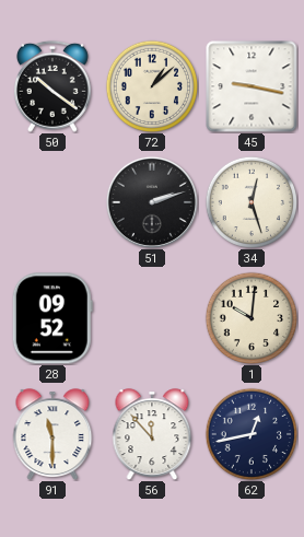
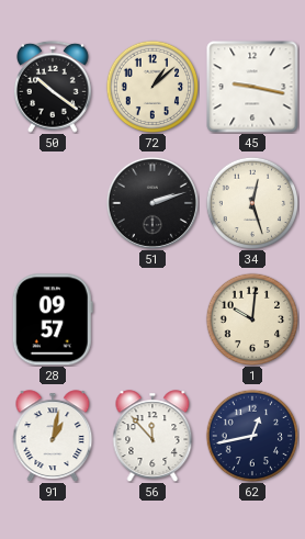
28: 09:52 -> 09:57
91: 11:30 -> 1:02
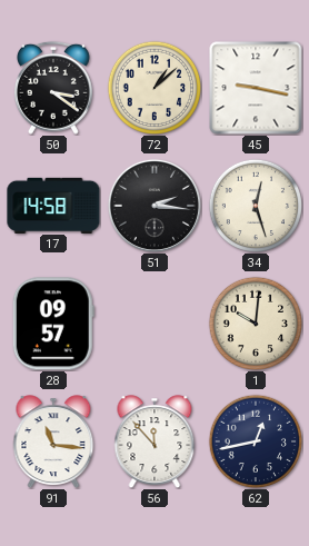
50: 10:21 -> 3:21
17: none -> 14:58
51: 2:12 -> 2:16
91: 1:02 -> 11:16
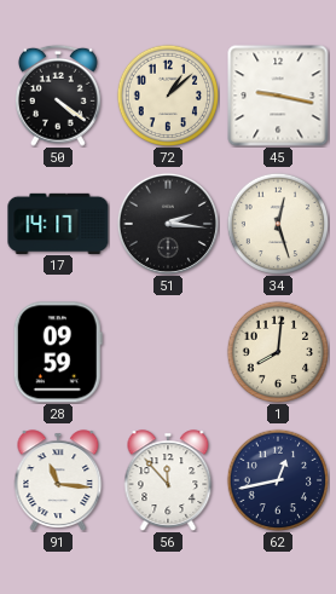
50: 3:21 -> 4:21
17: 14:58 -> 14:17
28: 09:57 -> 09:59
1: 10:01 -> 8:01
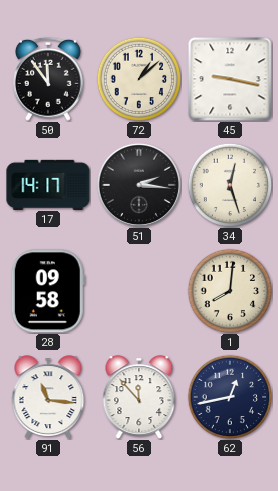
50: 4:21 -> 11:54
28: 09:59 -> 09:58
